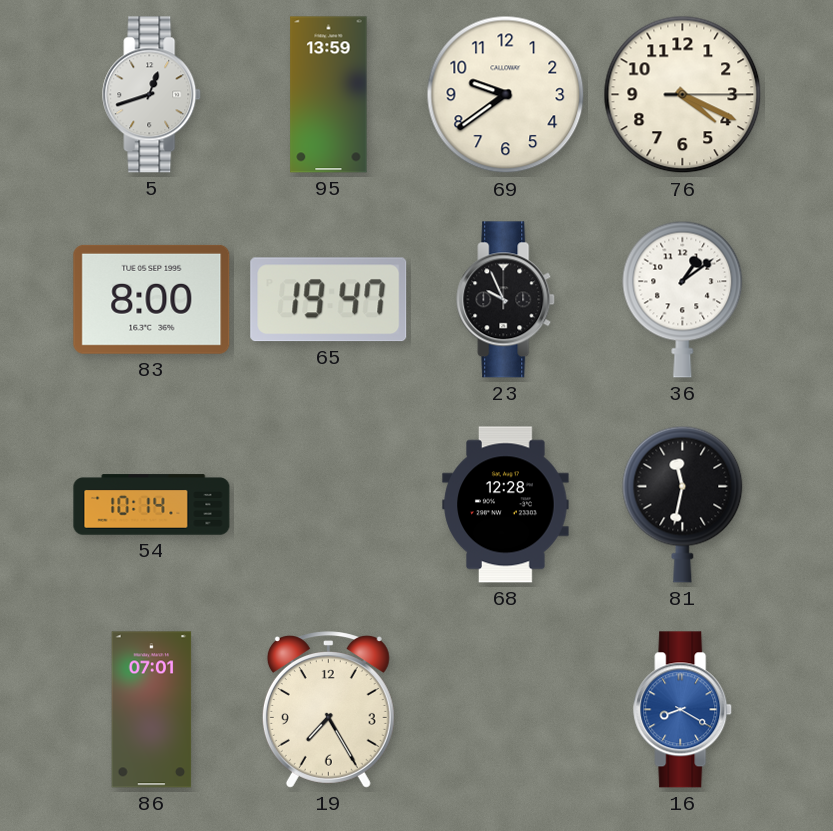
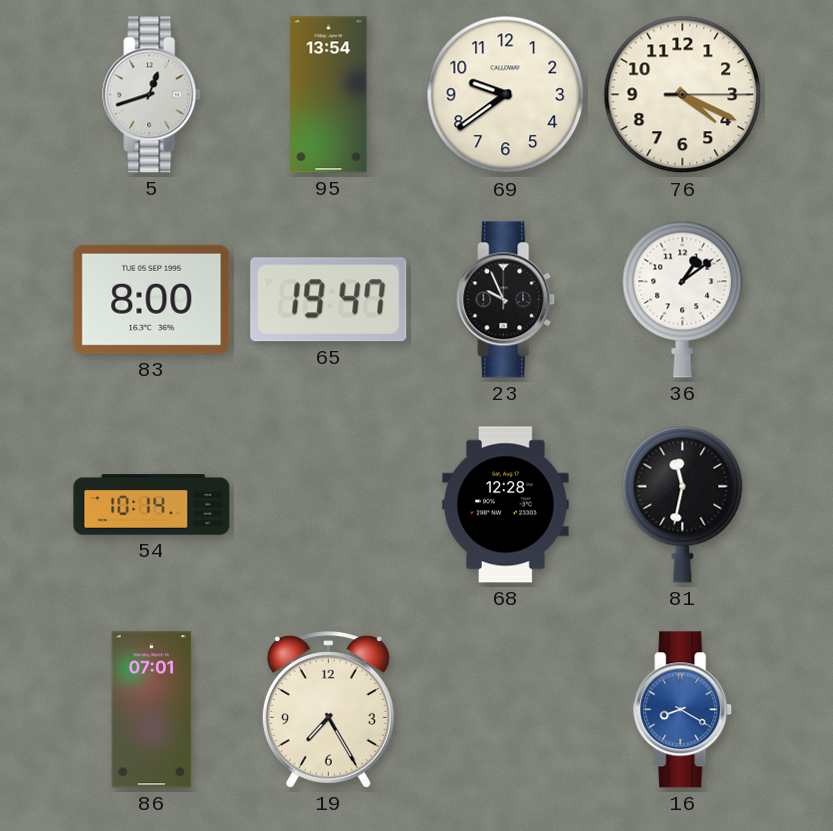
95: 13:59 -> 13:54
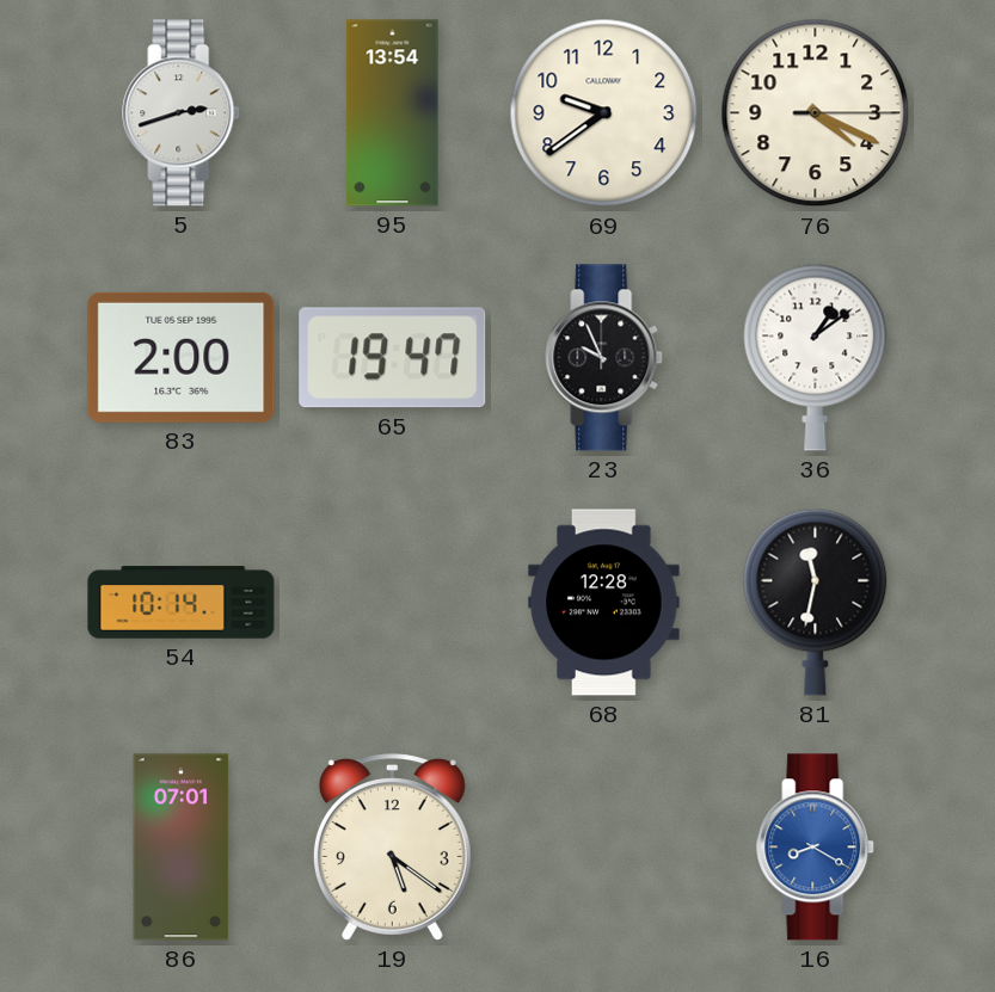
5: 12:42 -> 2:42
83: 8:00 -> 2:00
19: 7:25 -> 5:21
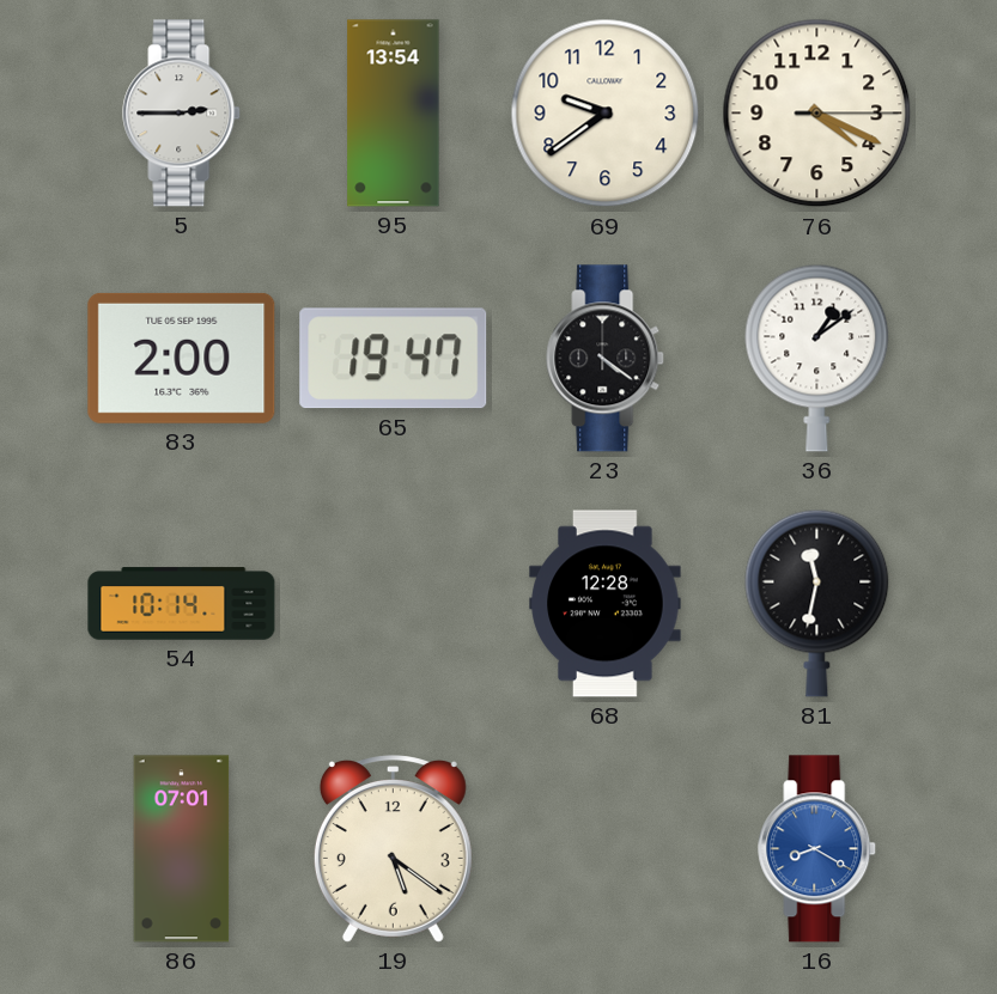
5: 2:42 -> 2:45
23: 9:56 -> 4:21
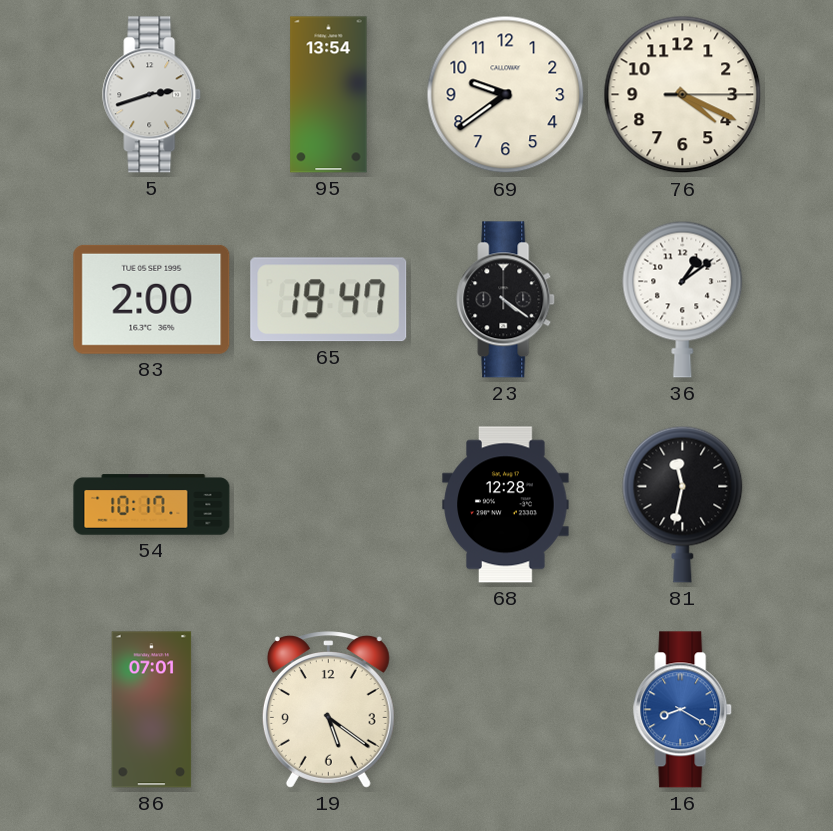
5: 2:45 -> 2:42
54: 10:14 -> 10:17
